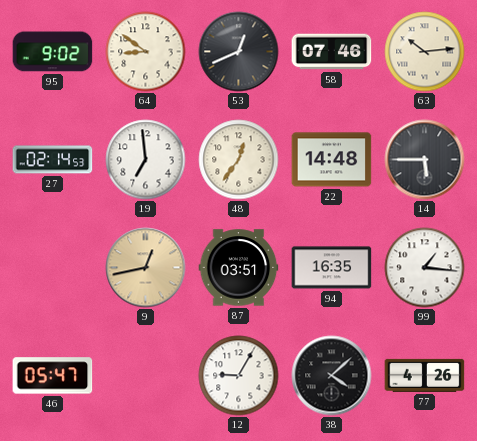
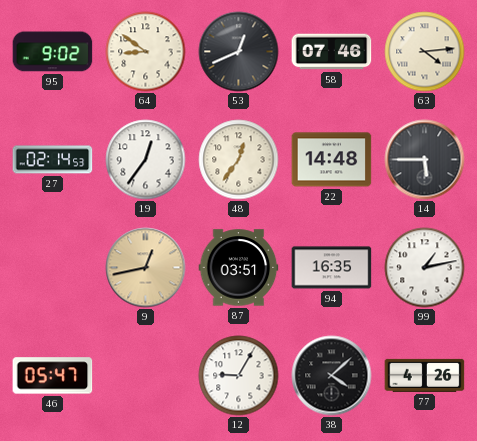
63: 10:14 -> 4:14
19: 6:59 -> 12:36
99: 1:16 -> 1:13
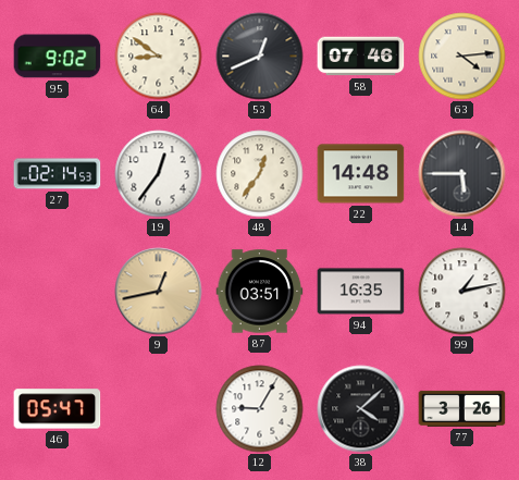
77: 4:26 -> 3:26
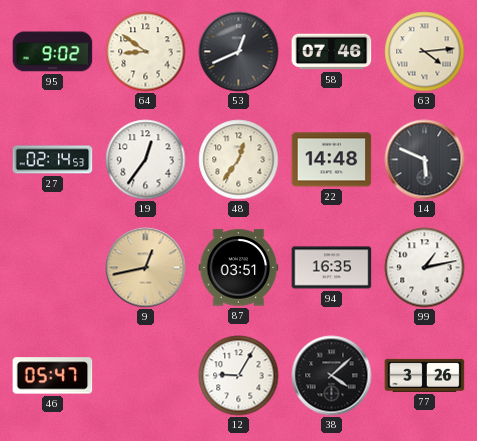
14: 5:45 -> 5:49
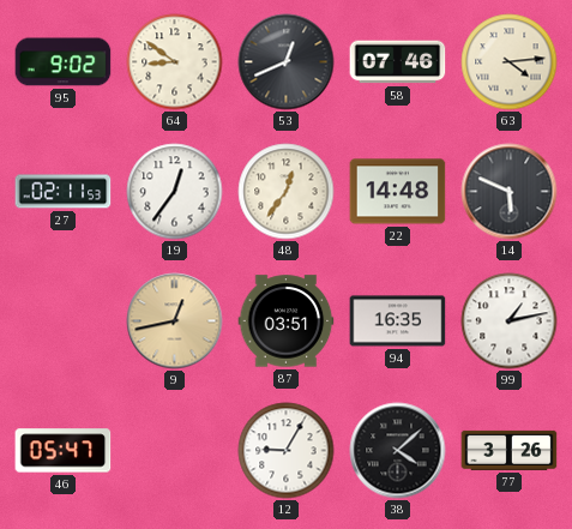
27: 02:14 -> 02:11
